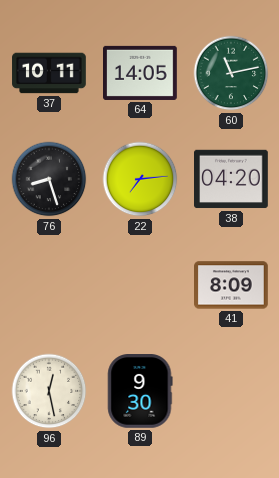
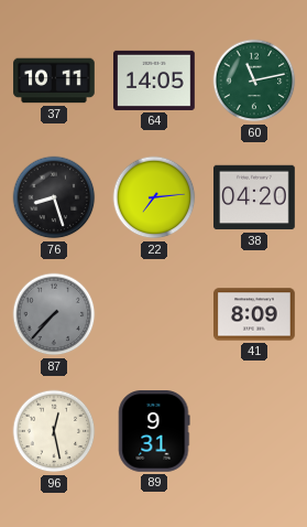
87: none -> 7:37
89: 9:30 -> 9:31
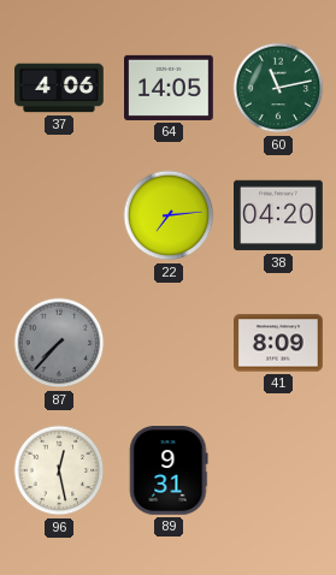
37: 10:11 -> 4:06
76: 8:27 -> none
